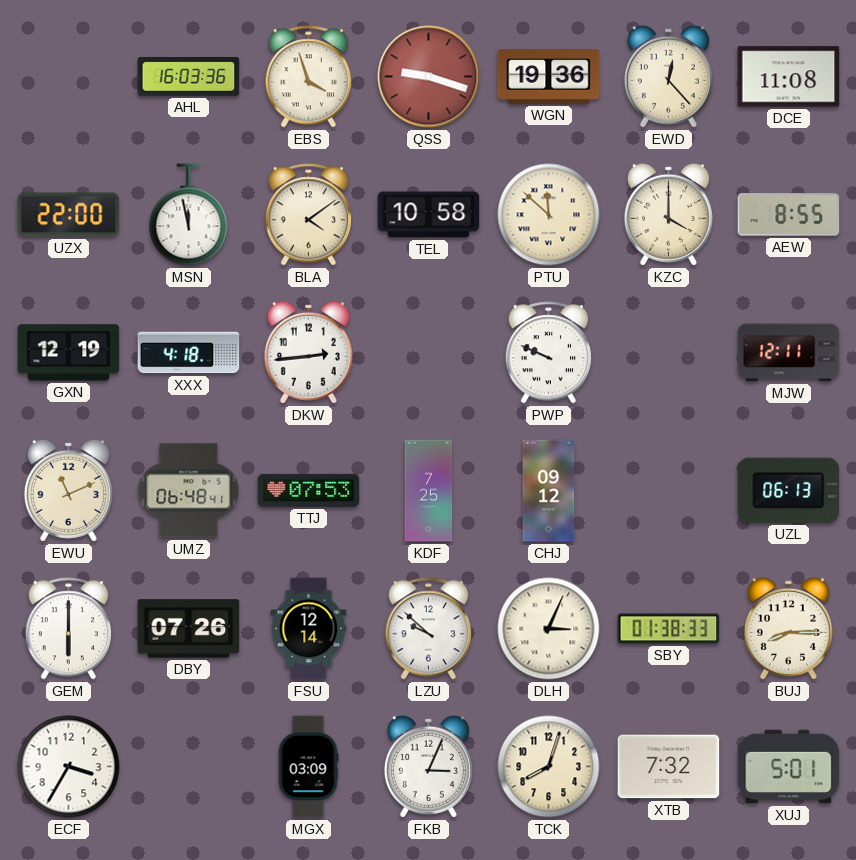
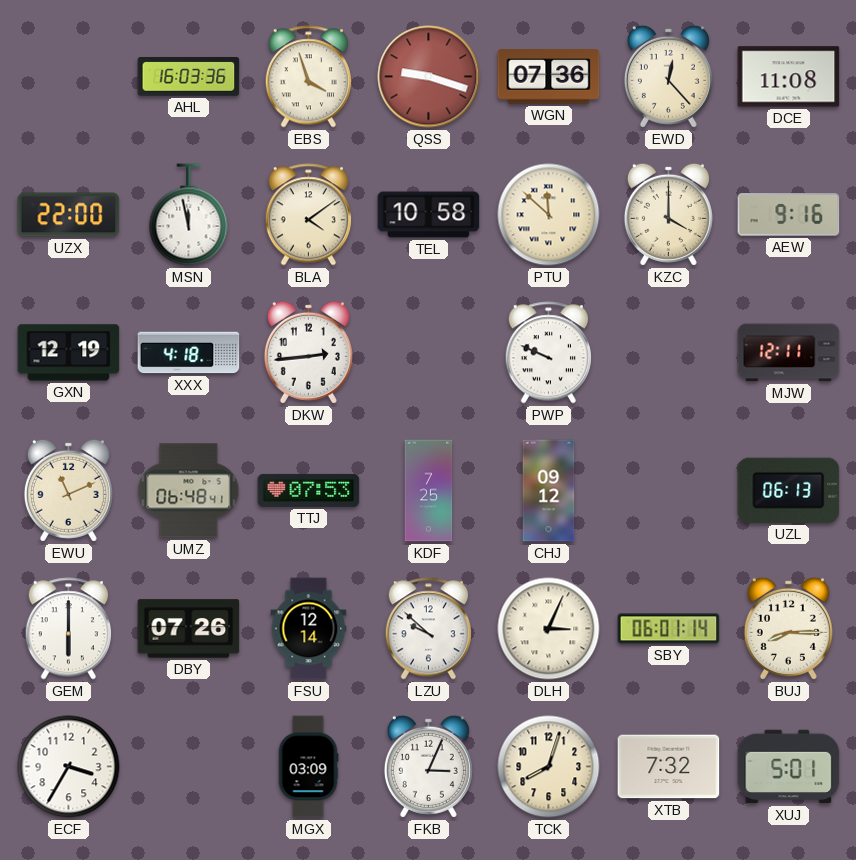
WGN: 19:36 -> 07:36
AEW: 8:55 -> 9:16
SBY: 01:38 -> 06:01
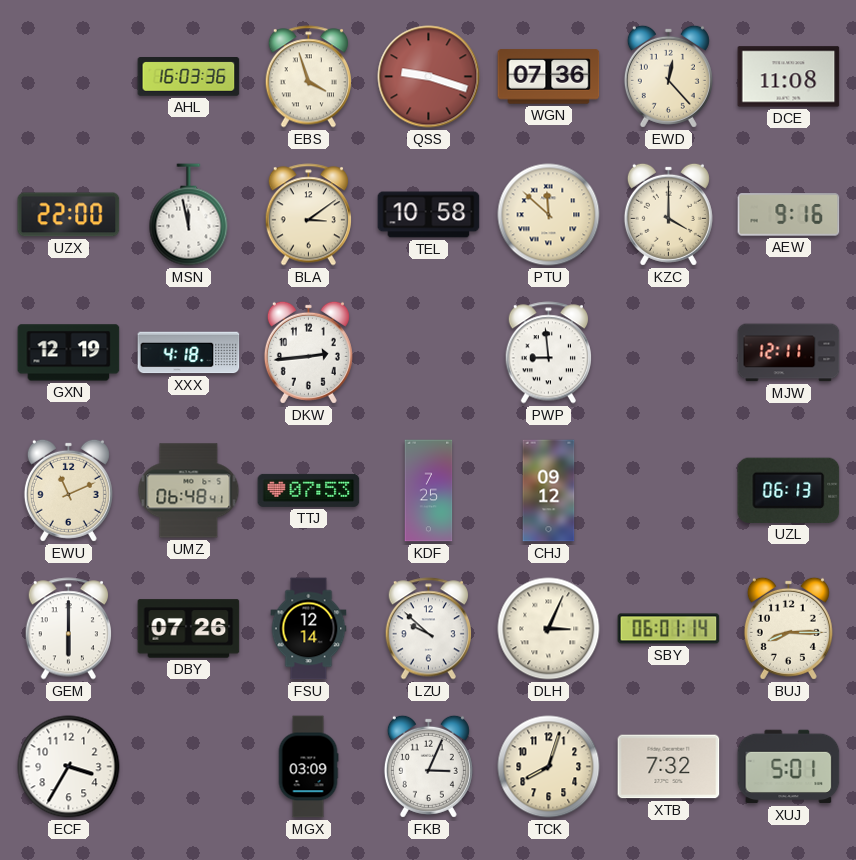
BLA: 4:09 -> 3:09
PWP: 9:49 -> 8:59
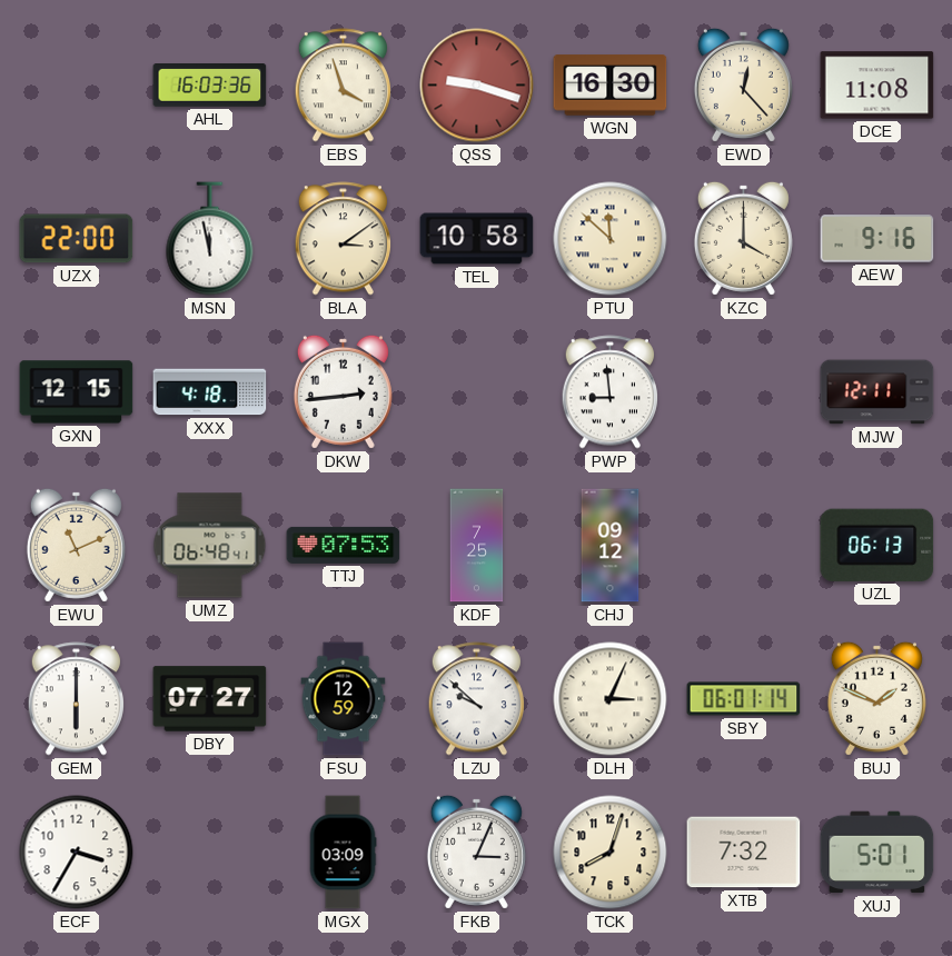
WGN: 07:36 -> 16:30
GXN: 12:19 -> 12:15
DBY: 07:26 -> 07:27
FSU: 12:14 -> 12:59
BUJ: 8:15 -> 1:49
